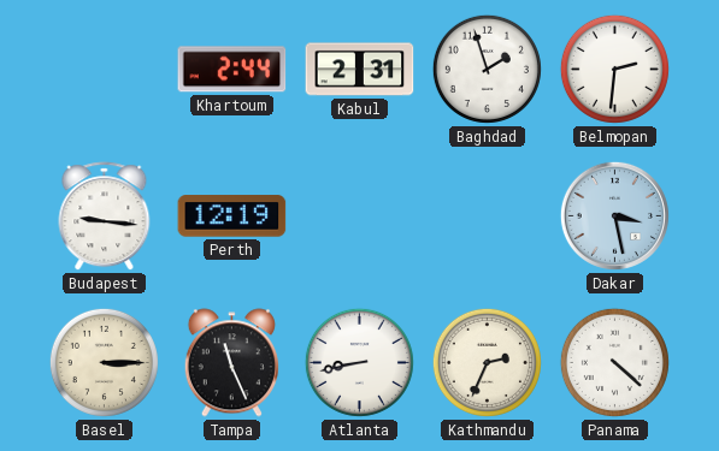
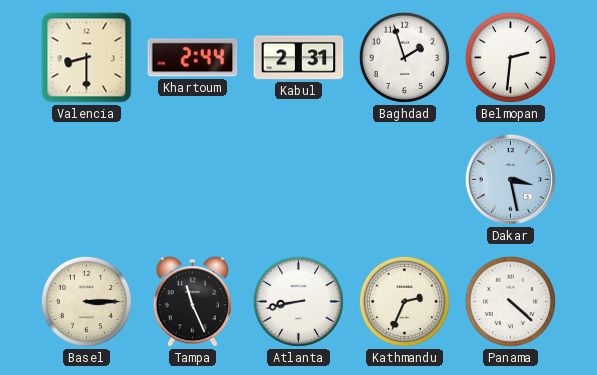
Valencia: none -> 8:30
Budapest: 9:16 -> none
Perth: 12:19 -> none
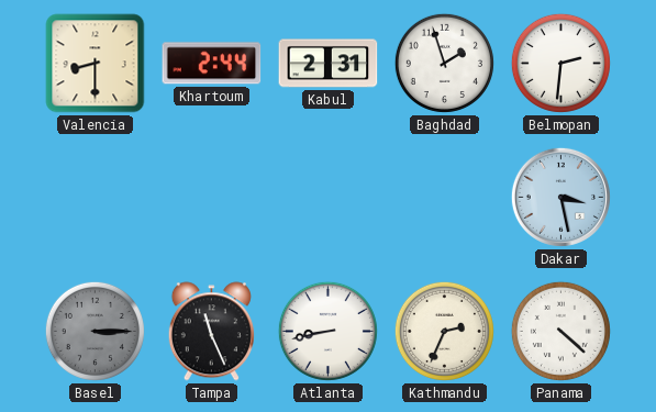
Basel dial: cream -> grey
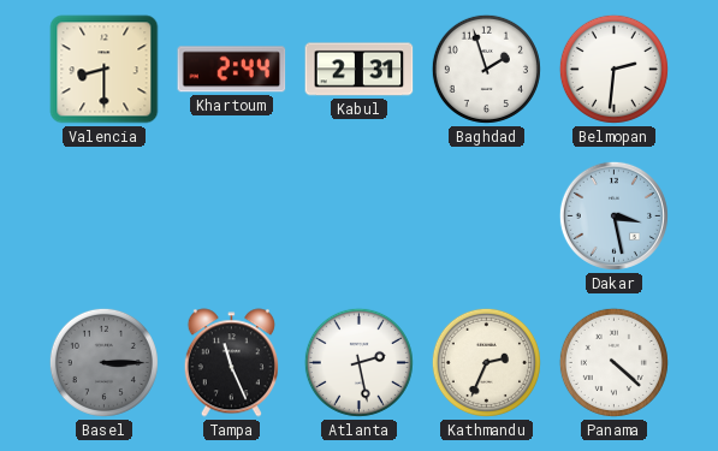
Atlanta: 8:43 -> 2:28
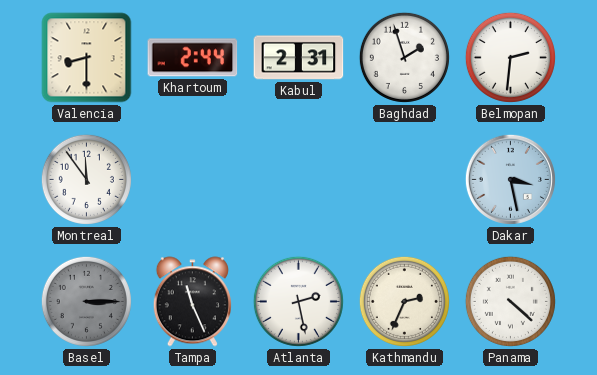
Montreal: none -> 11:54
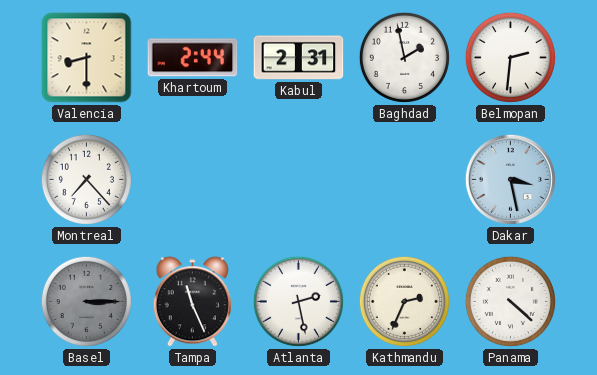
Baghdad: 1:57 -> 1:58
Montreal: 11:54 -> 7:23
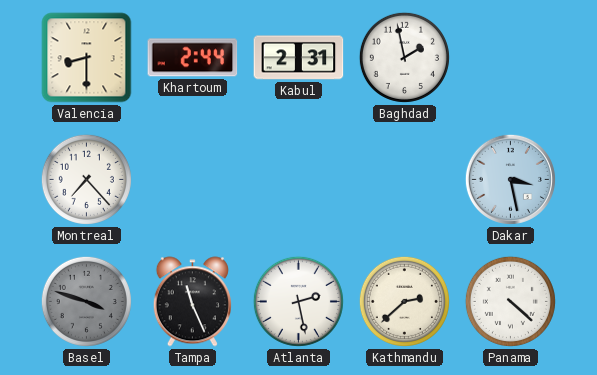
Belmopan: 2:31 -> none
Basel: 3:15 -> 3:48
Kathmandu: 2:34 -> 2:38
